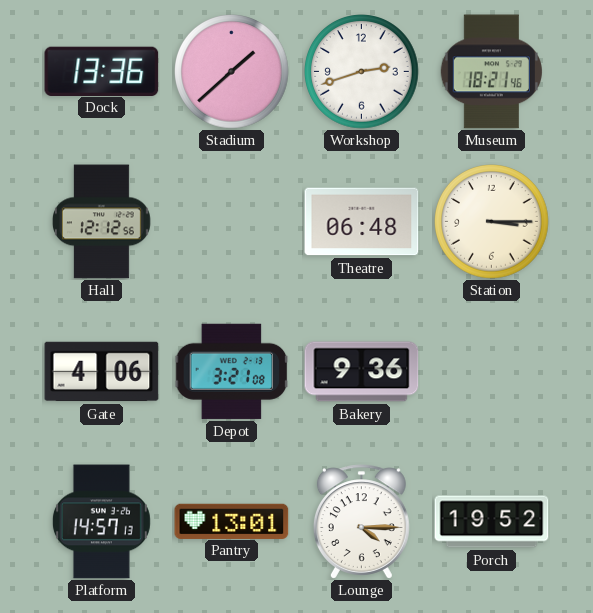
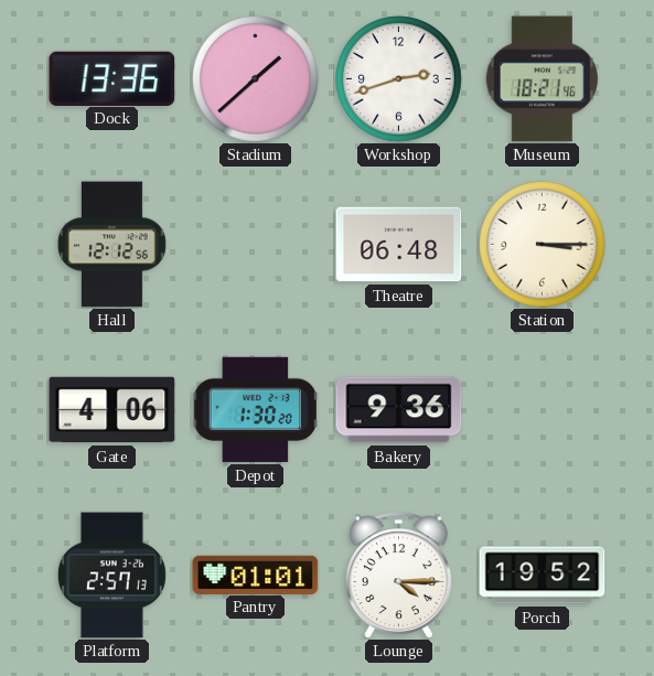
Depot: 3:21 -> 1:30
Platform: 14:57 -> 2:57
Pantry: 13:01 -> 01:01
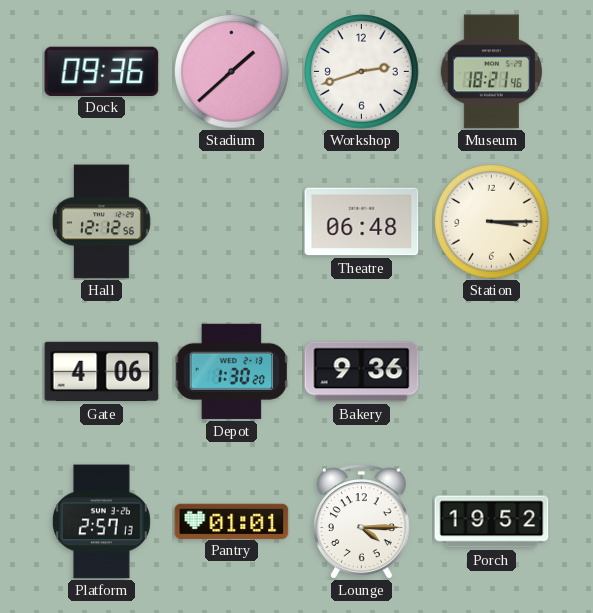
Dock: 13:36 -> 09:36
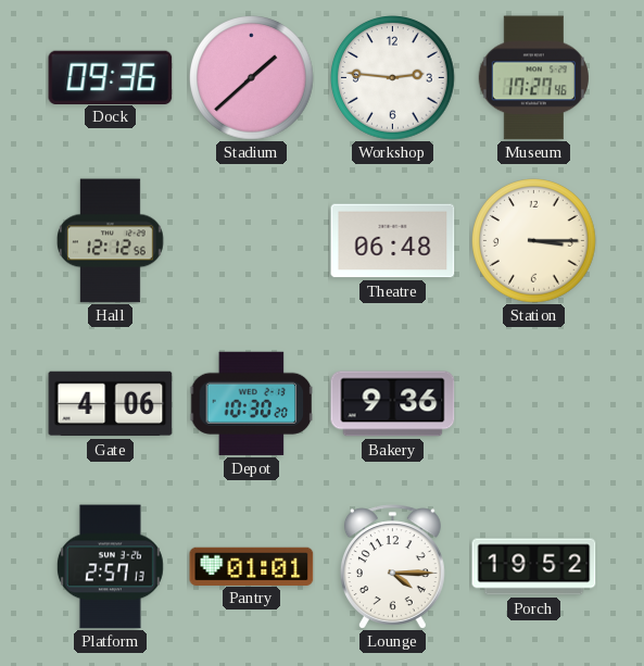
Workshop: 2:42 -> 2:46
Museum: 18:21 -> 17:27
Depot: 1:30 -> 10:30
